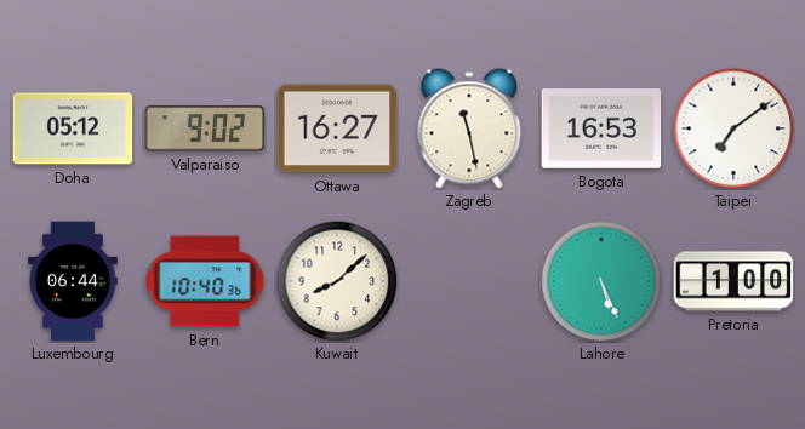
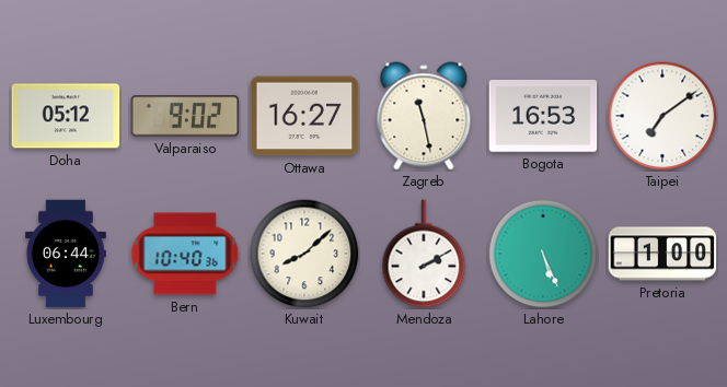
Mendoza: none -> 2:10
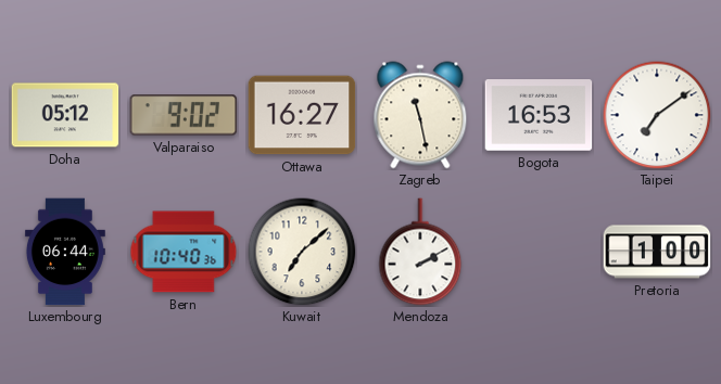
Kuwait: 8:08 -> 7:08
Lahore: 5:26 -> none
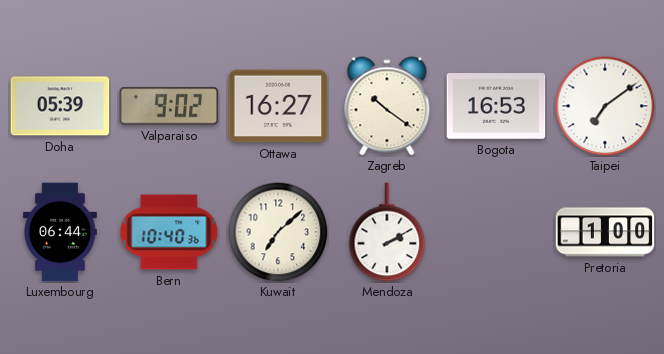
Doha: 05:12 -> 05:39
Zagreb: 11:28 -> 10:21
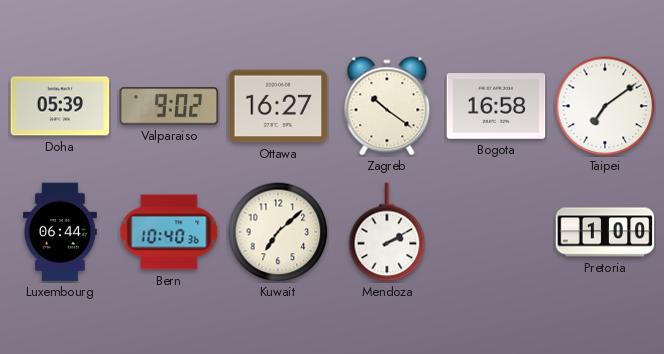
Bogota: 16:53 -> 16:58
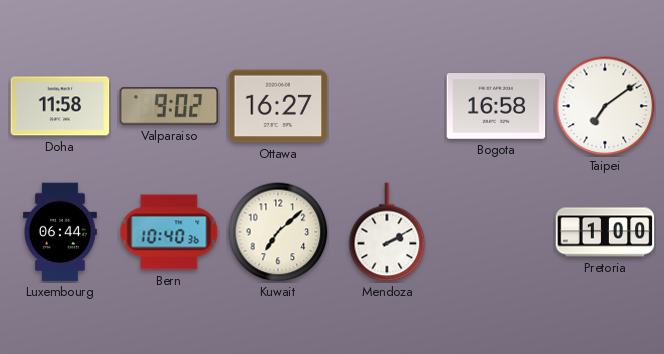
Doha: 05:39 -> 11:58
Zagreb: 10:21 -> none
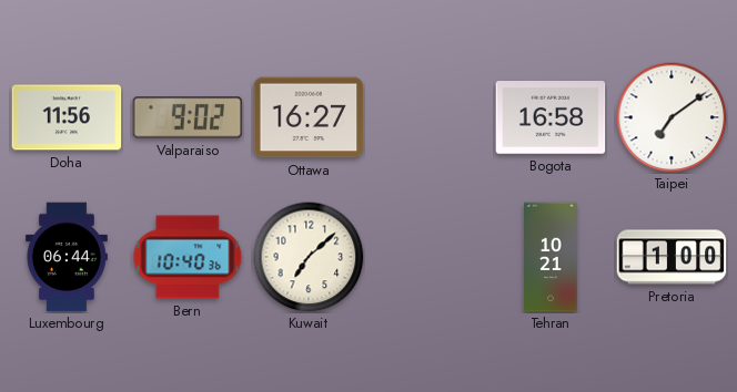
Doha: 11:58 -> 11:56
Mendoza: 2:10 -> none
Tehran: none -> 10:21
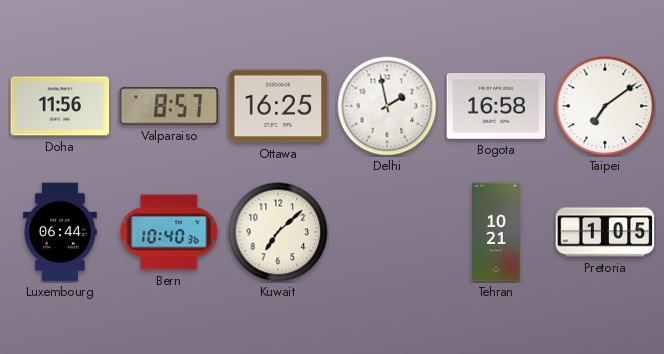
Valparaiso: 9:02 -> 8:57
Ottawa: 16:27 -> 16:25
Delhi: none -> 1:58
Pretoria: 1:00 -> 1:05
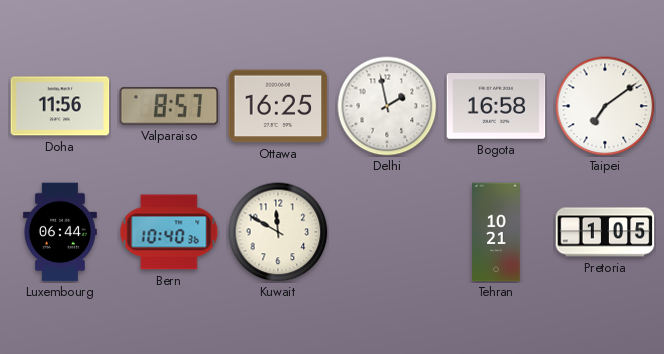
Kuwait: 7:08 -> 11:50
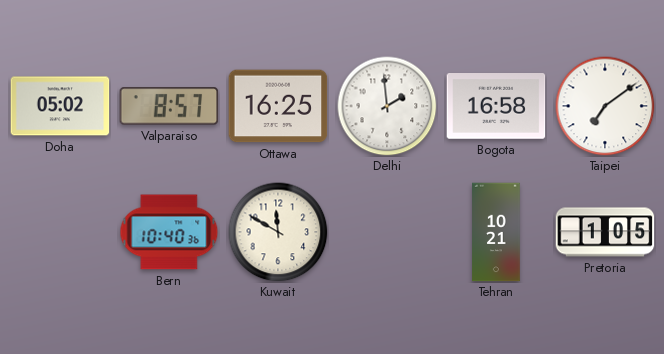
Doha: 11:56 -> 05:02
Delhi: 1:58 -> 1:59
Luxembourg: 06:44 -> none
